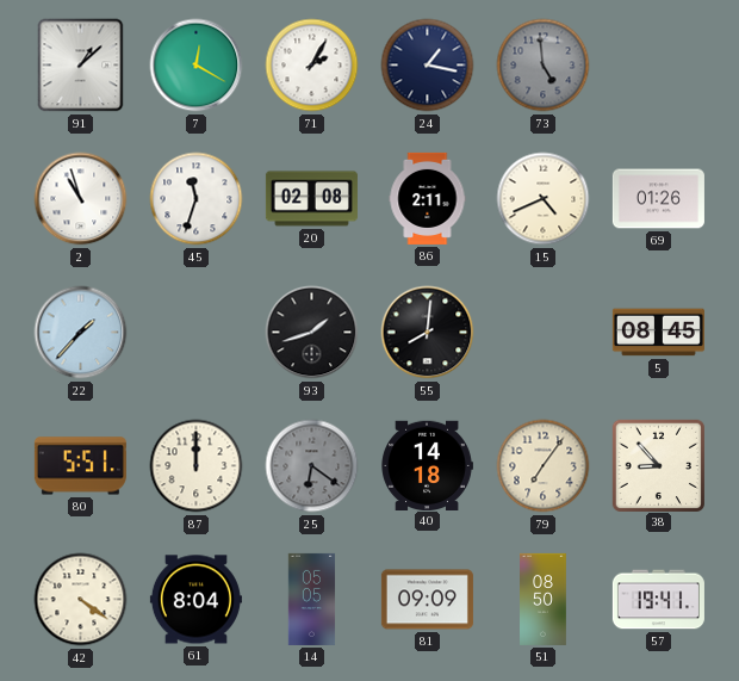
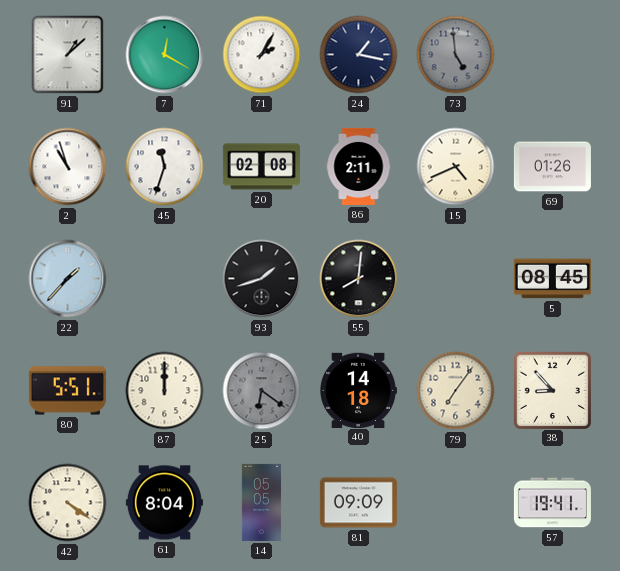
51: 08:50 -> none
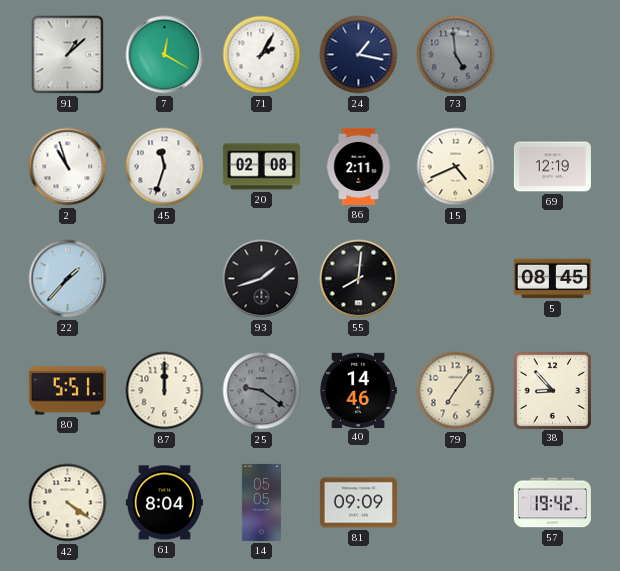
69: 01:26 -> 12:19
25: 6:21 -> 9:21
40: 14:18 -> 14:46
57: 19:41 -> 19:42
